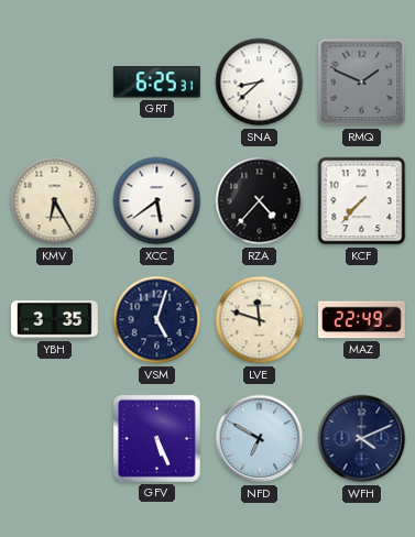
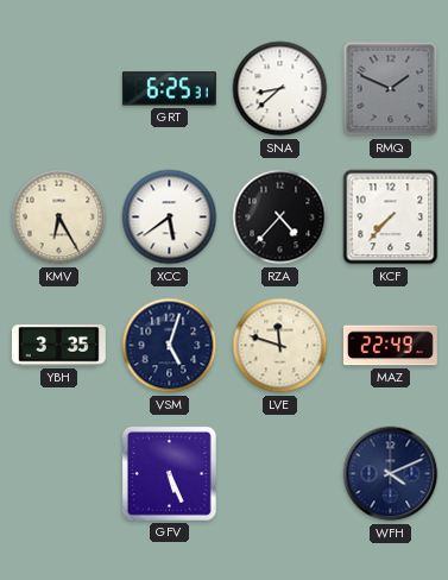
NFD: 6:50 -> none
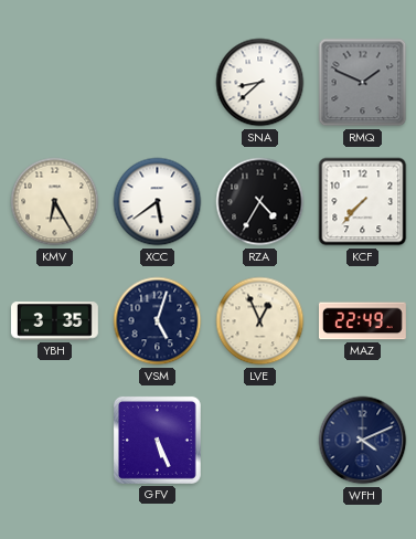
GRT: 6:25 -> none
RZA: 4:37 -> 4:35
LVE: 11:48 -> 12:56
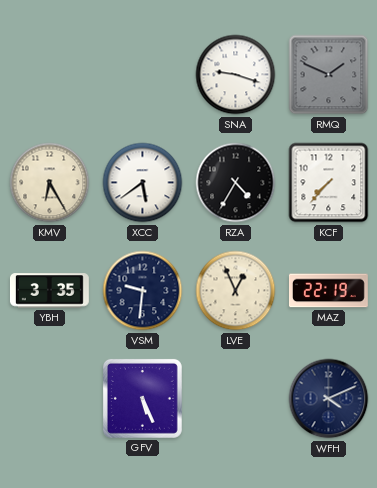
SNA: 8:38 -> 9:18
VSM: 5:03 -> 9:31
MAZ: 22:49 -> 22:19
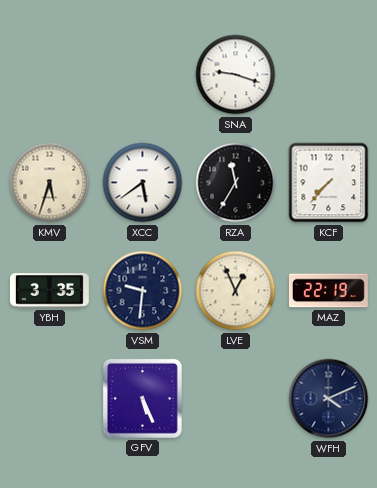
RMQ: 1:49 -> none
KMV: 6:25 -> 5:33
RZA: 4:35 -> 11:35
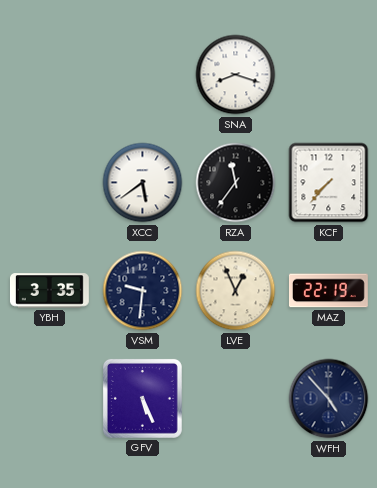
SNA: 9:18 -> 8:18
KMV: 5:33 -> none
RZA: 11:35 -> 11:36
WFH: 4:11 -> 4:53
